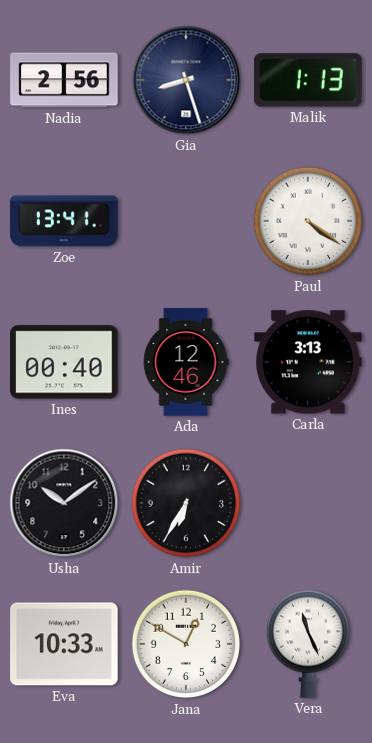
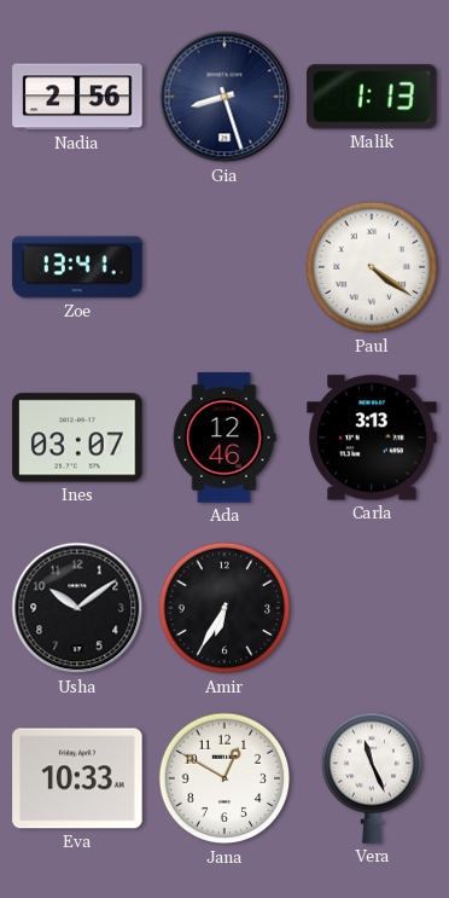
Ines: 00:40 -> 03:07
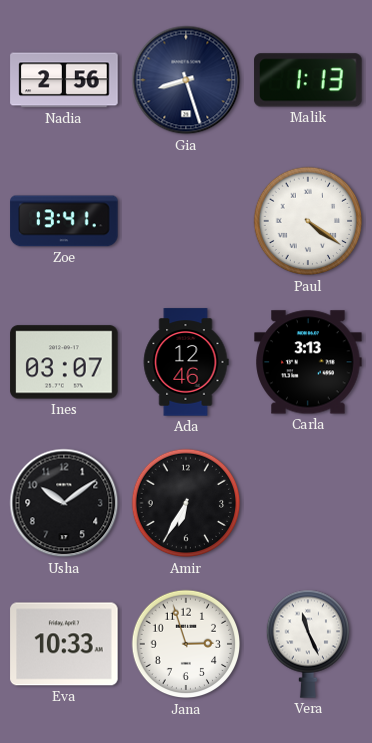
Jana: 12:50 -> 2:57
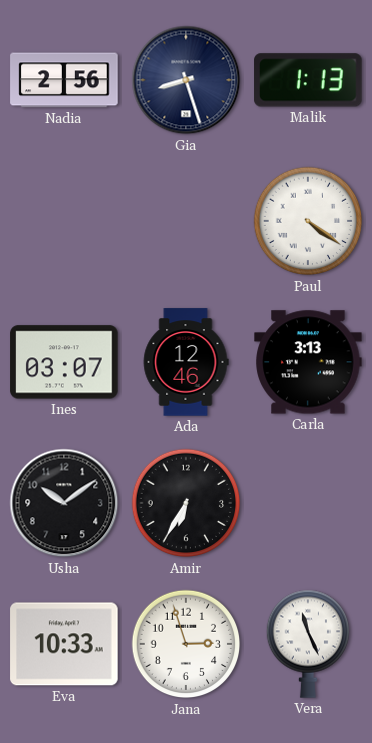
Zoe: 13:41 -> none
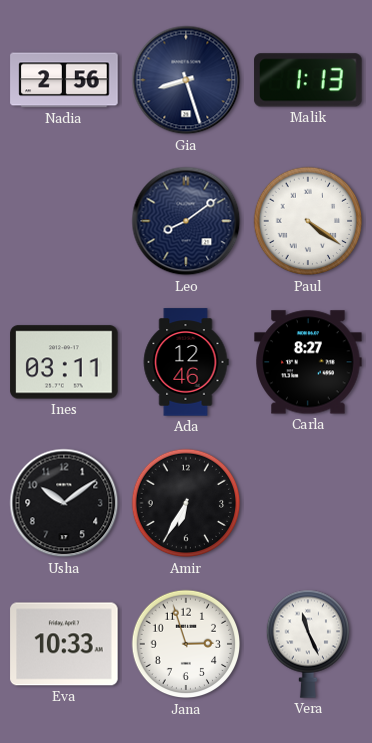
Leo: none -> 8:09
Ines: 03:07 -> 03:11
Carla: 3:13 -> 8:27
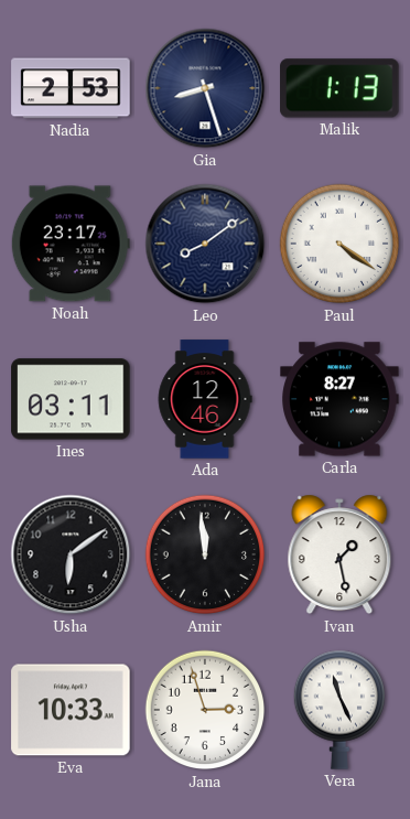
Nadia: 2:56 -> 2:53
Noah: none -> 23:17
Usha: 10:09 -> 6:09
Amir: 6:35 -> 11:59
Ivan: none -> 1:28
